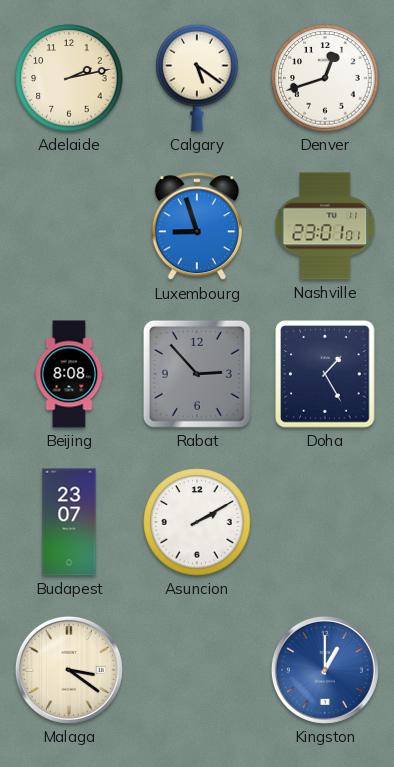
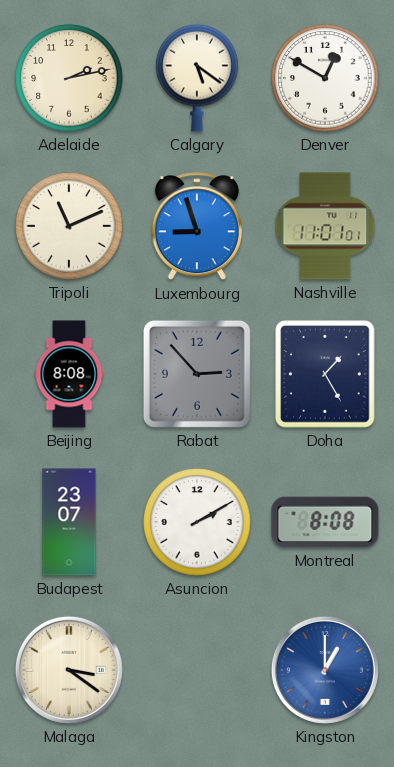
Denver: 12:42 -> 12:50
Tripoli: none -> 11:11
Nashville: 23:01 -> 11:01
Montreal: none -> 8:08
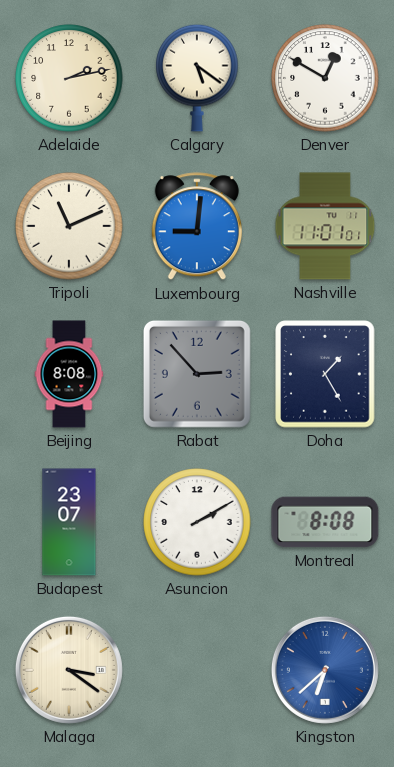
Luxembourg: 8:57 -> 9:01
Kingston: 1:00 -> 6:38
